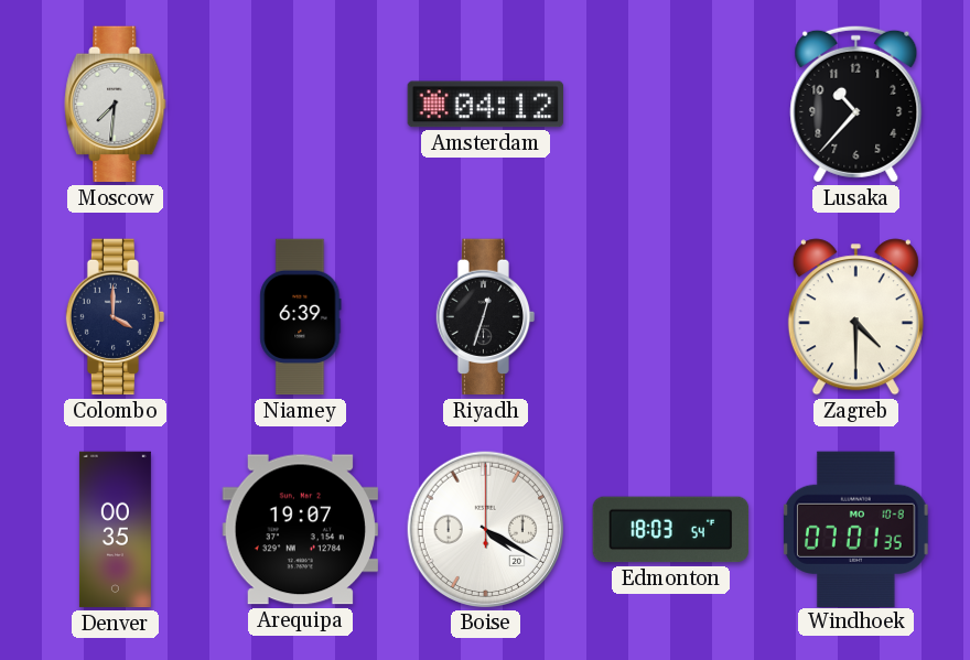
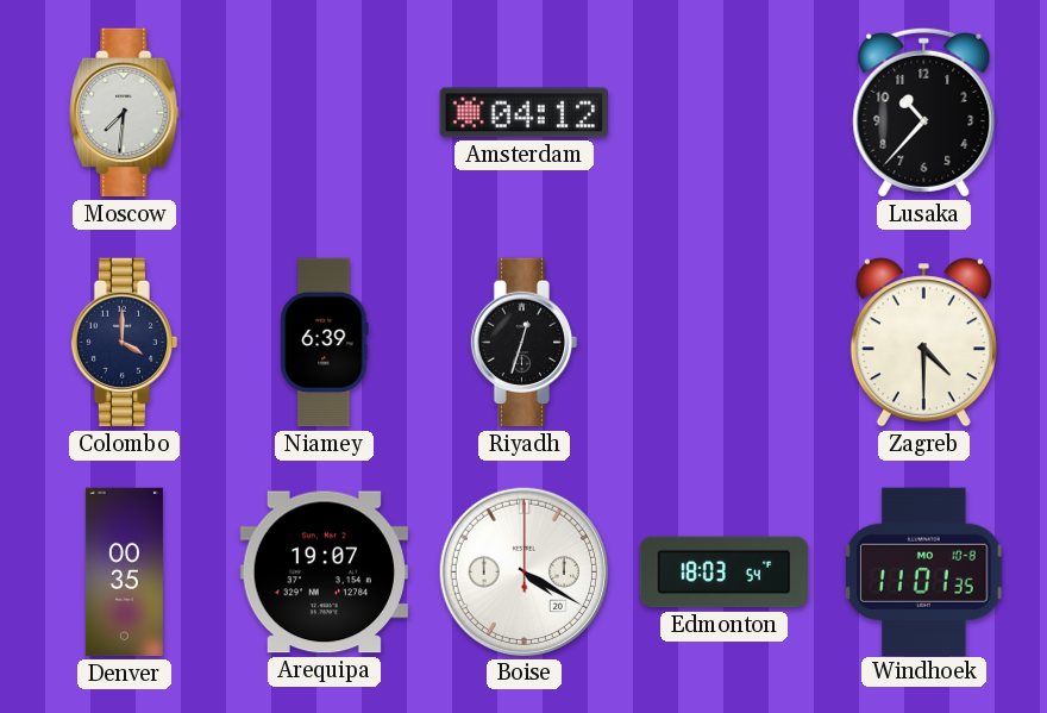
Windhoek: 07:01 -> 11:01
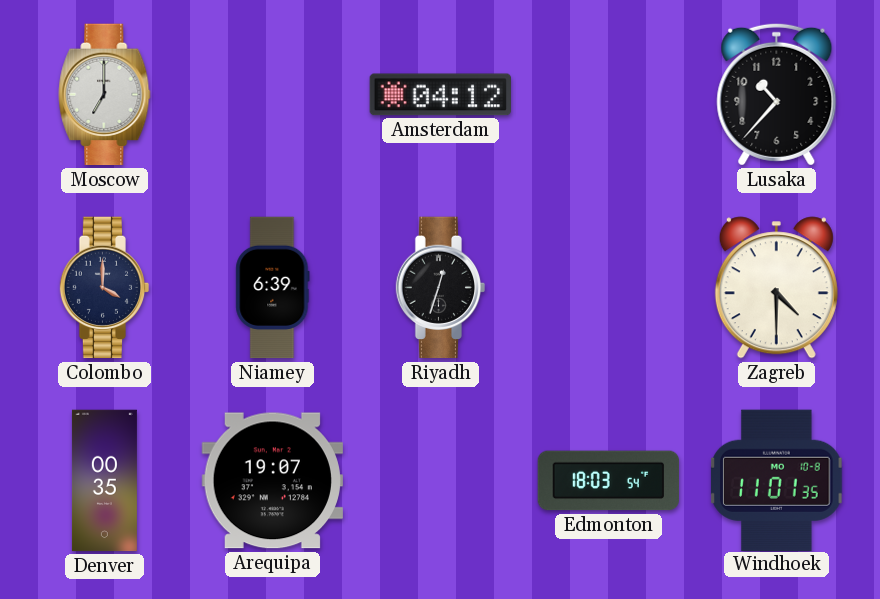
Moscow: 7:31 -> 7:00
Boise: 4:20 -> none
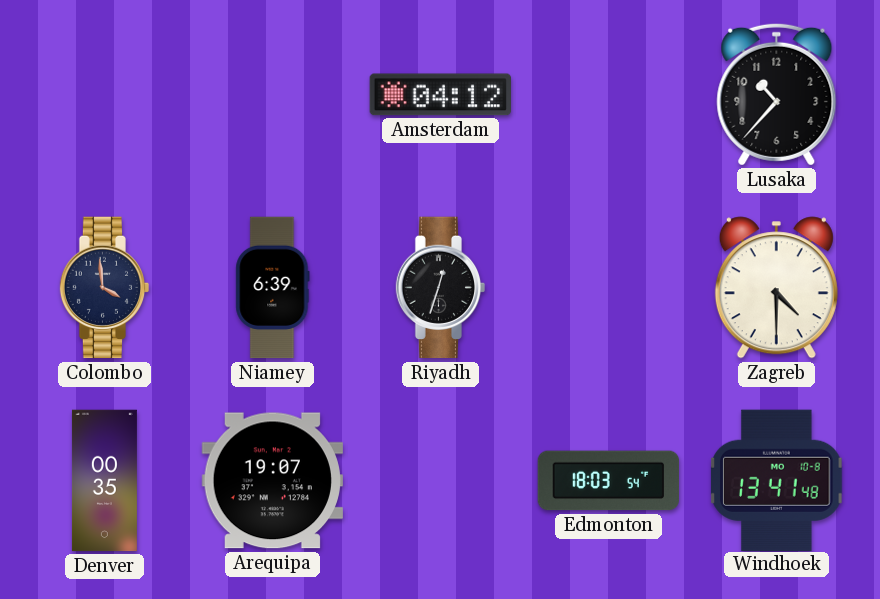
Moscow: 7:00 -> none
Colombo: 4:00 -> 3:59
Windhoek: 11:01 -> 13:41
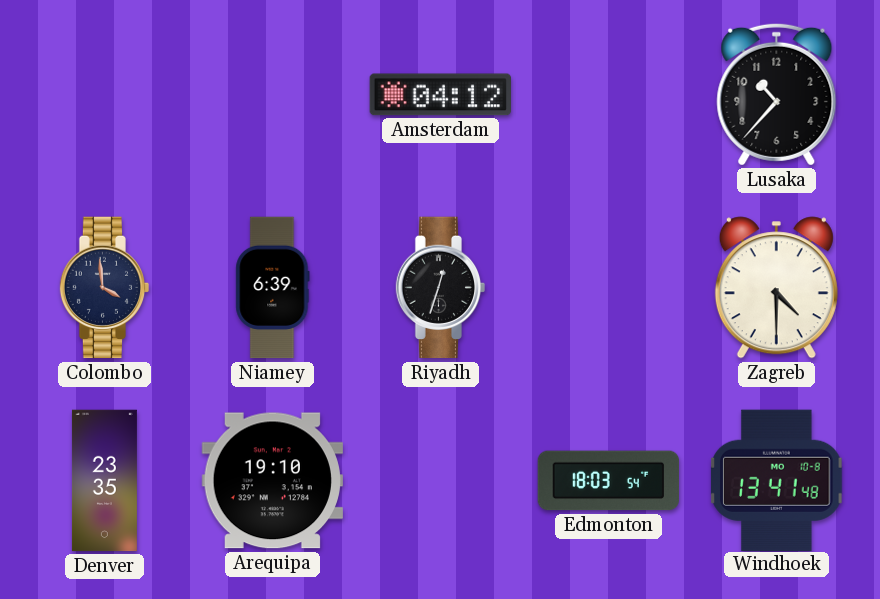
Denver: 00:35 -> 23:35
Arequipa: 19:07 -> 19:10
